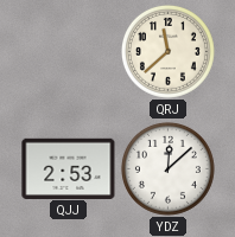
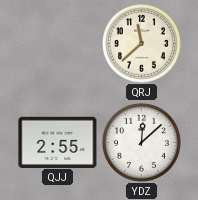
QJJ: 2:53 -> 2:55
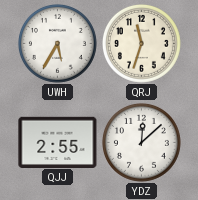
UWH: none -> 5:35
QRJ: 11:38 -> 11:33
